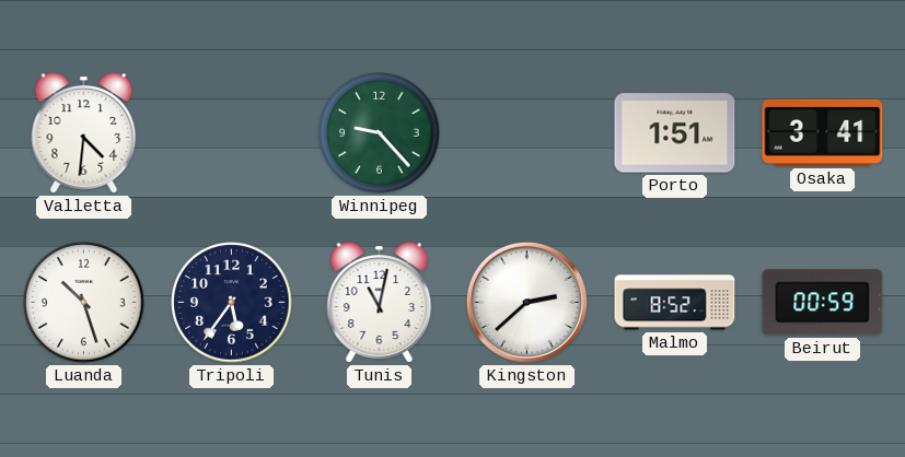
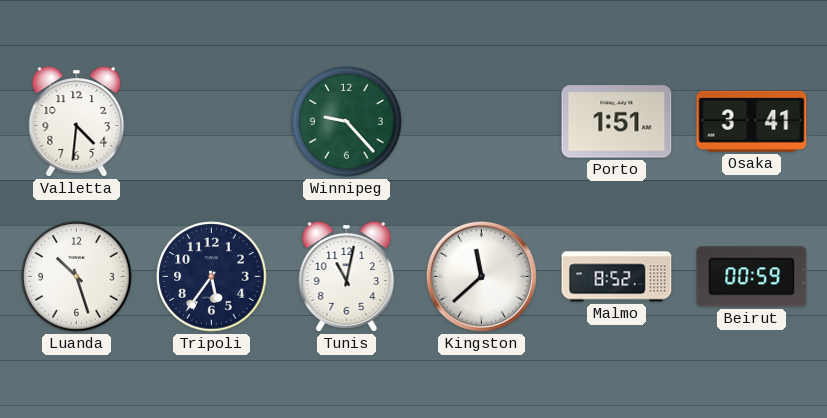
Kingston: 2:38 -> 11:38
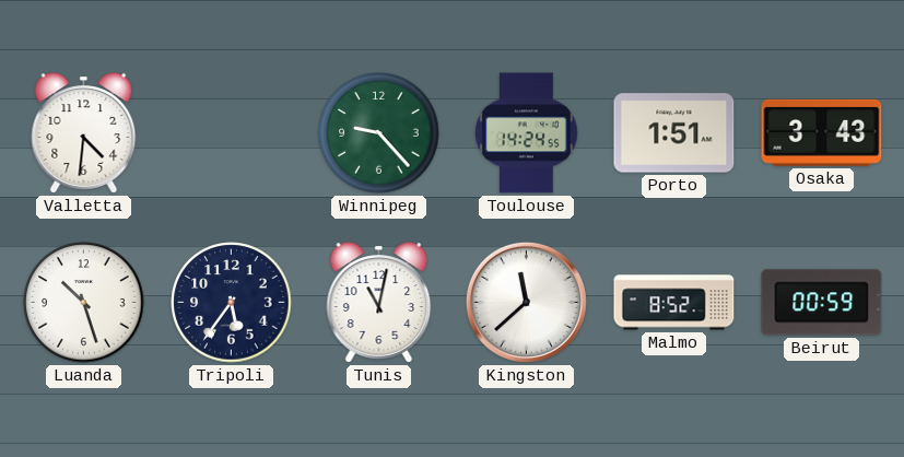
Toulouse: none -> 14:24
Osaka: 3:41 -> 3:43
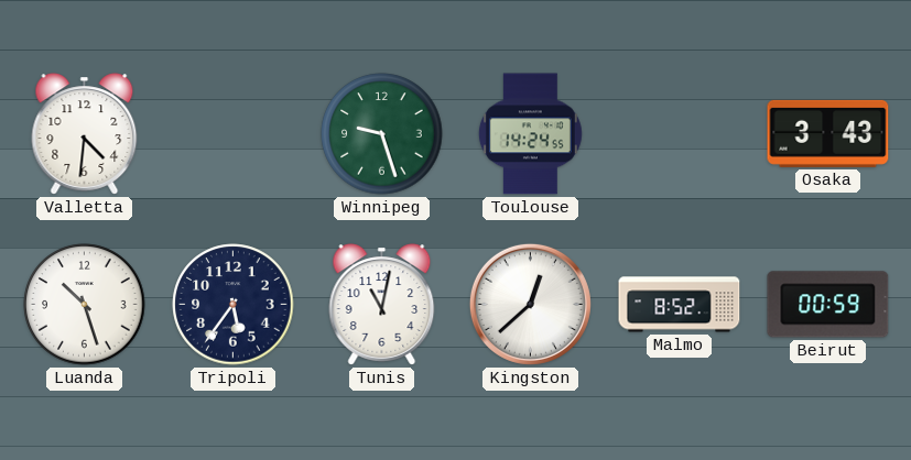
Winnipeg: 9:23 -> 9:27
Porto: 1:51 -> none
Kingston: 11:38 -> 12:38
